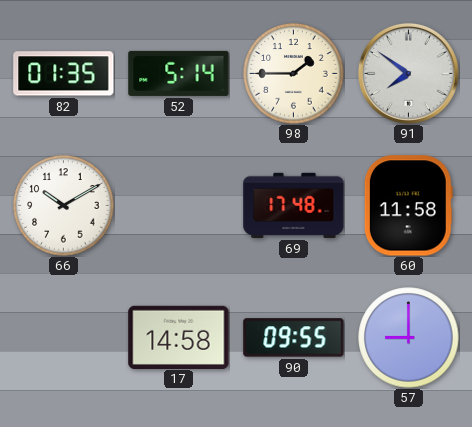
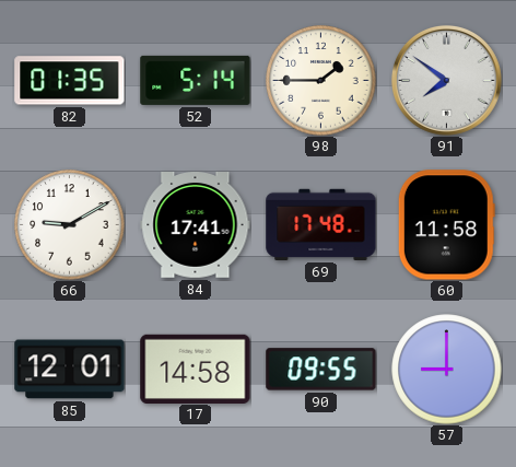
66: 10:10 -> 9:10
84: none -> 17:41
85: none -> 12:01
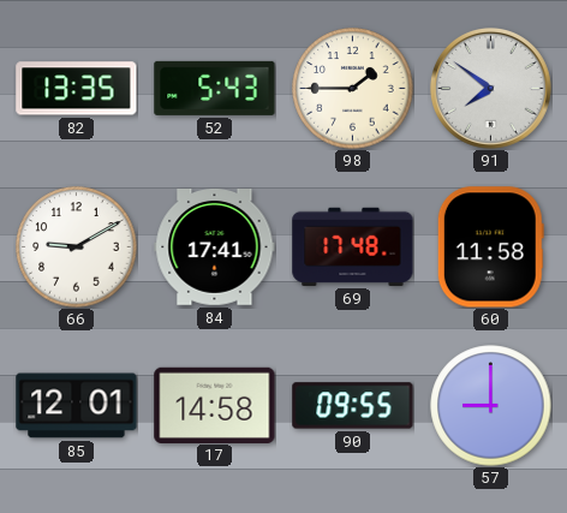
82: 01:35 -> 13:35
52: 5:14 -> 5:43
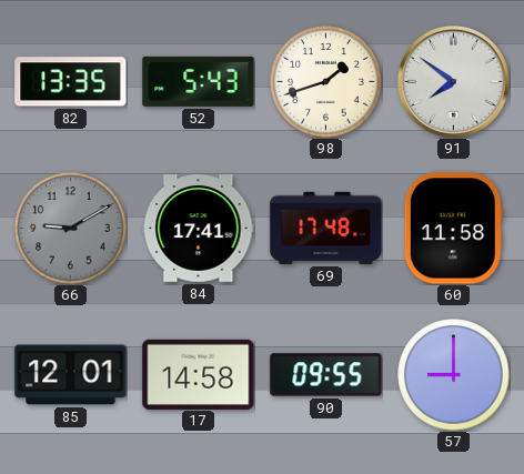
98: 1:45 -> 1:42
66 dial: white -> grey
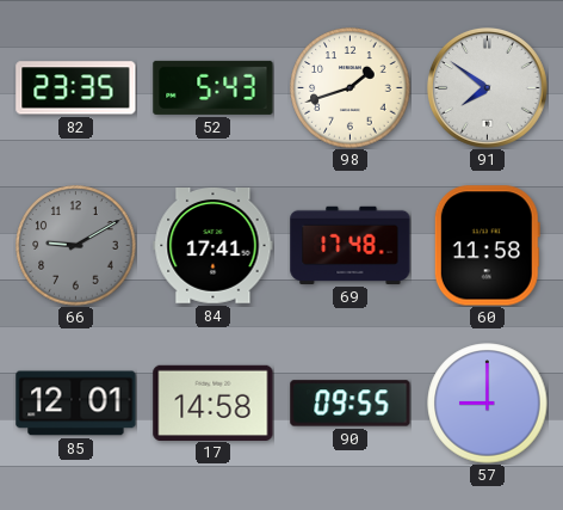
82: 13:35 -> 23:35
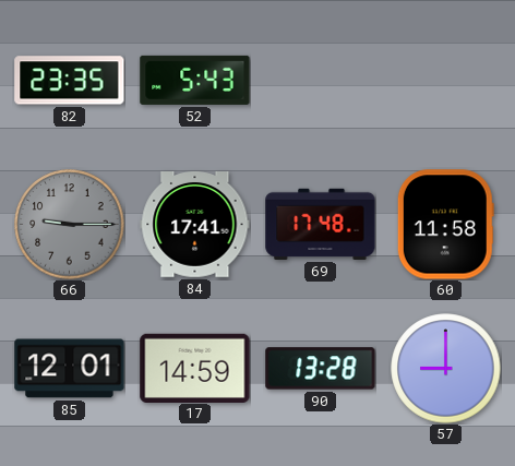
98: 1:42 -> none
91: 7:51 -> none
66: 9:10 -> 9:15
17: 14:58 -> 14:59
90: 09:55 -> 13:28
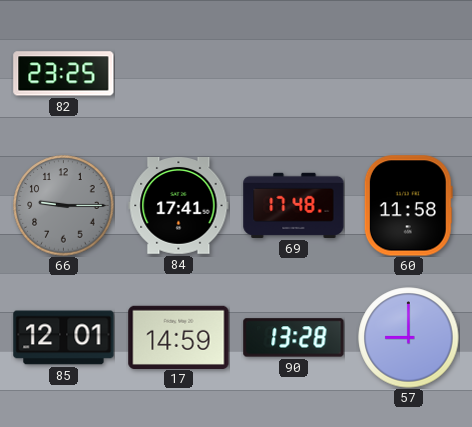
82: 23:35 -> 23:25
52: 5:43 -> none
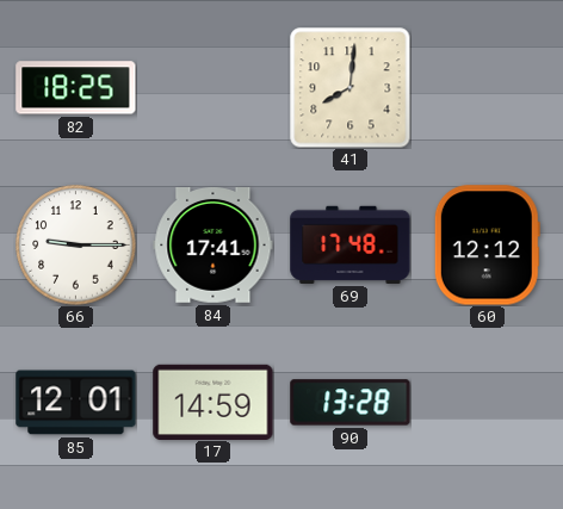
82: 23:25 -> 18:25
41: none -> 8:01
66 dial: grey -> white
60: 11:58 -> 12:12
57: 9:00 -> none
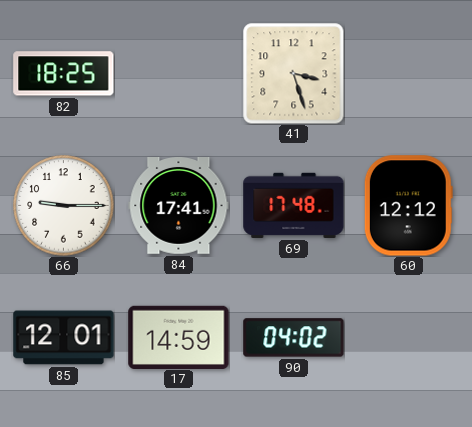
41: 8:01 -> 3:27
90: 13:28 -> 04:02
